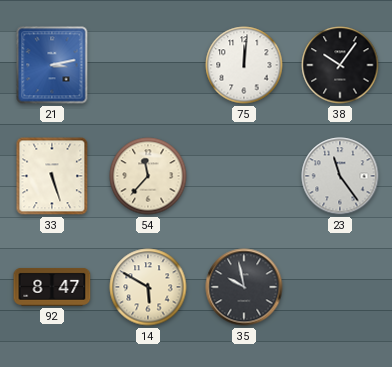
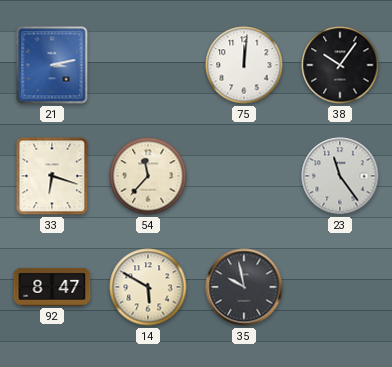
33: 5:27 -> 6:18
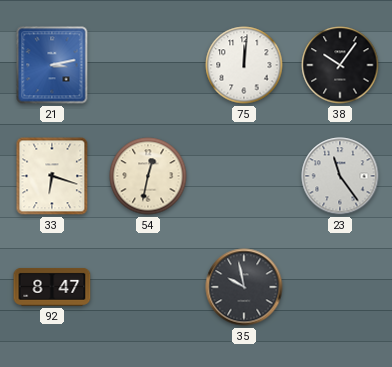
54: 11:37 -> 12:32
14: 5:50 -> none
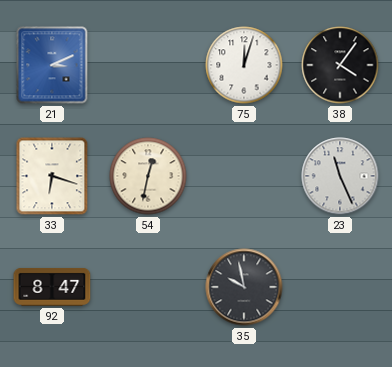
21: 3:13 -> 3:11
75: 12:01 -> 12:03
38: 10:06 -> 4:06
23: 11:24 -> 11:26
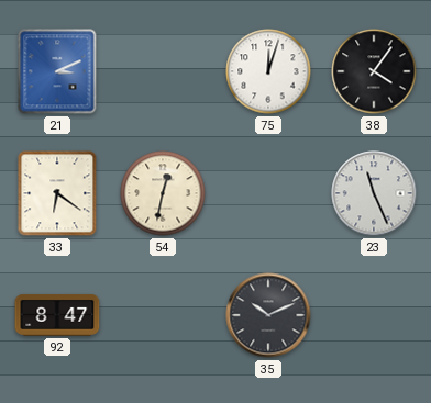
33: 6:18 -> 6:21
35: 9:58 -> 10:11
